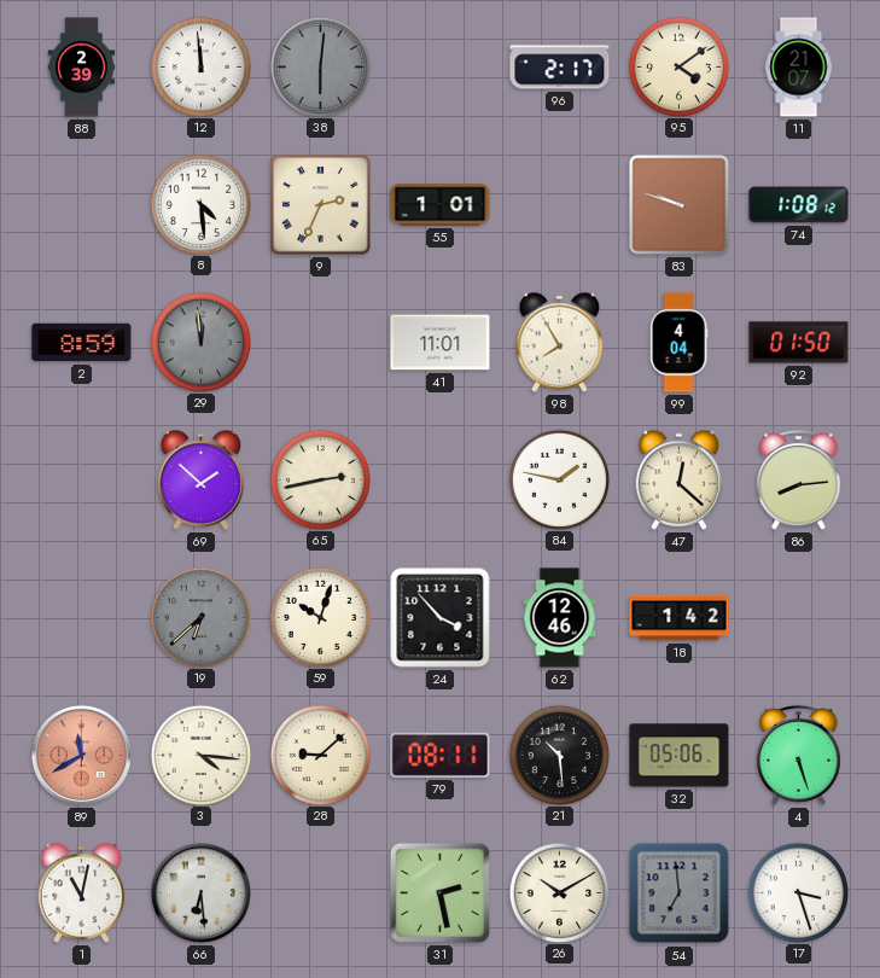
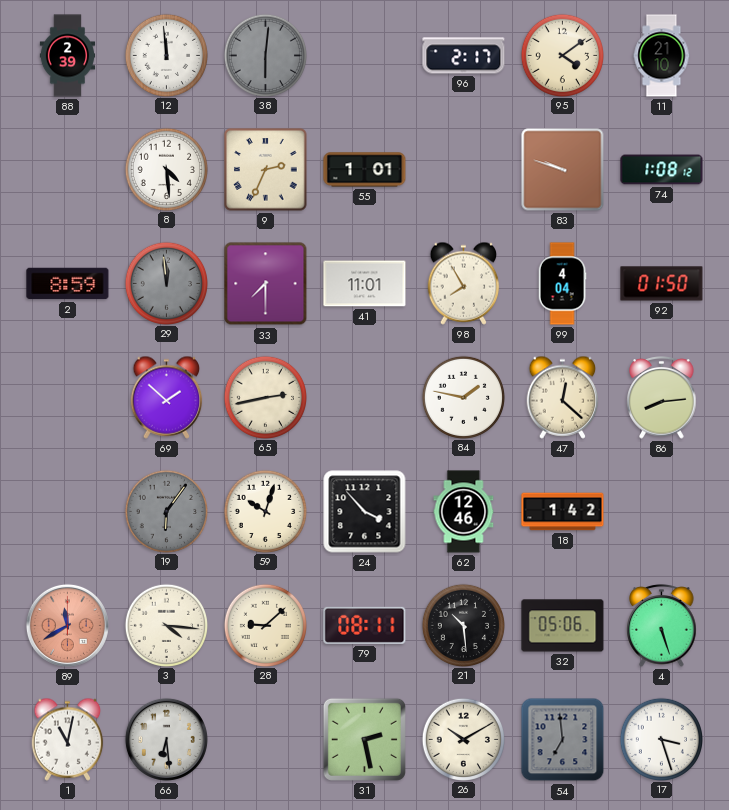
11: 21:07 -> 21:10
33: none -> 7:30
19: 6:38 -> 6:06
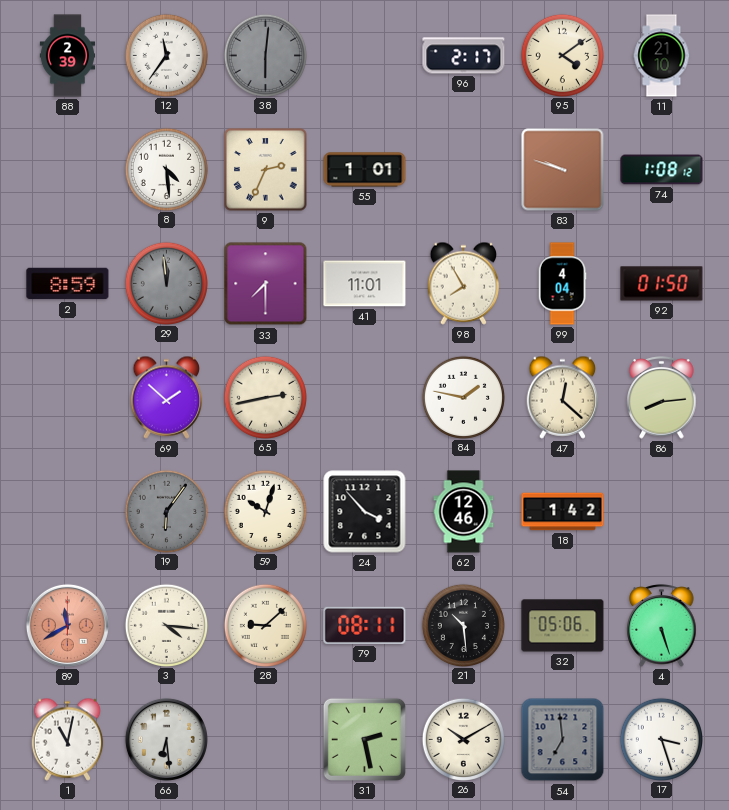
12: 11:59 -> 11:36
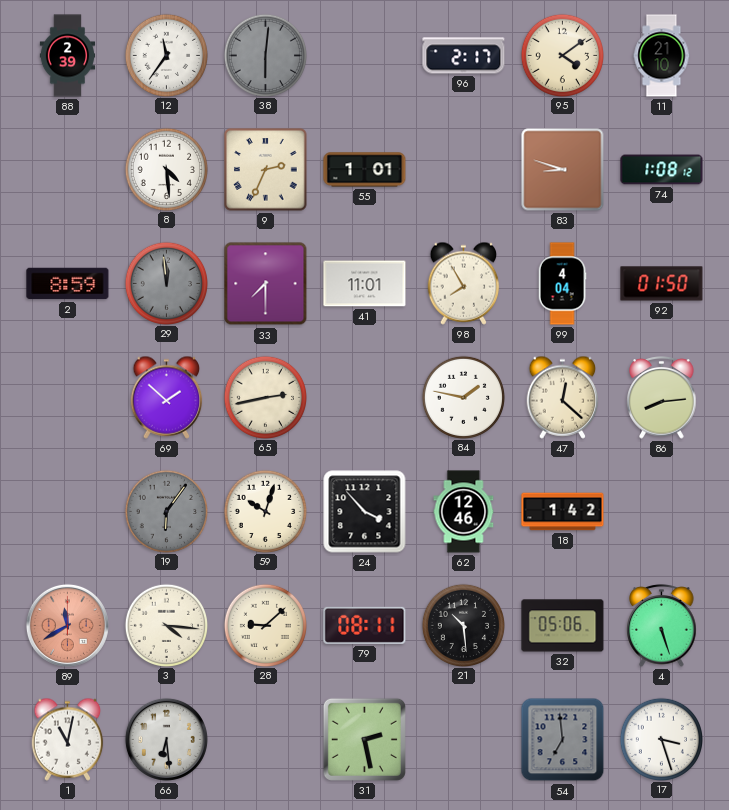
83: 9:48 -> 8:48
26: 10:10 -> none
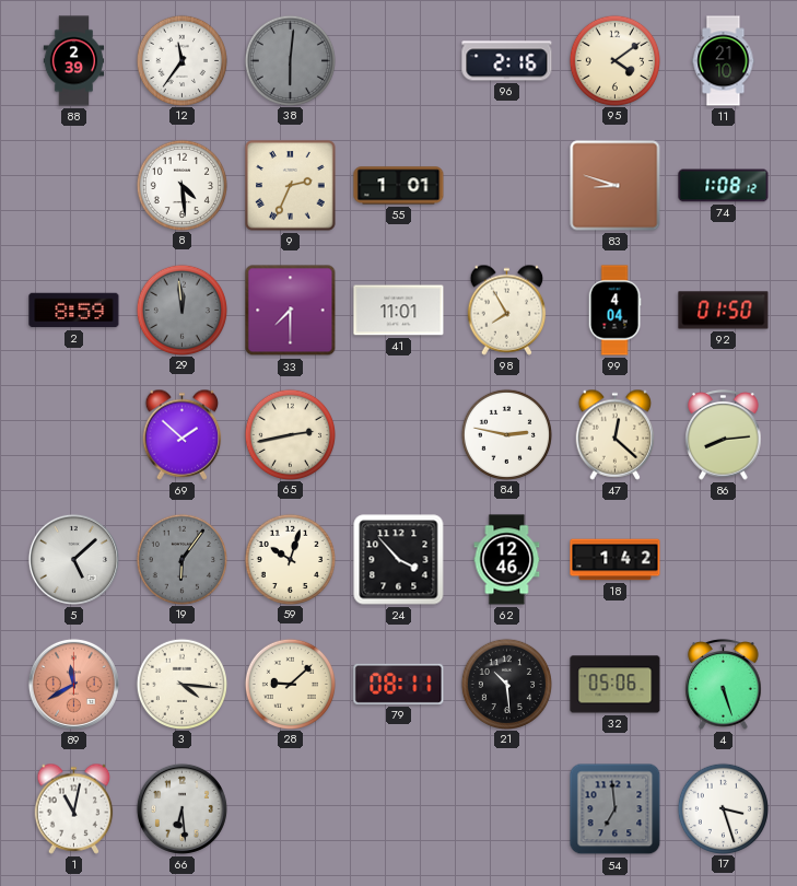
96: 2:17 -> 2:16
84: 1:47 -> 2:47
5: none -> 5:08
31: 2:28 -> none
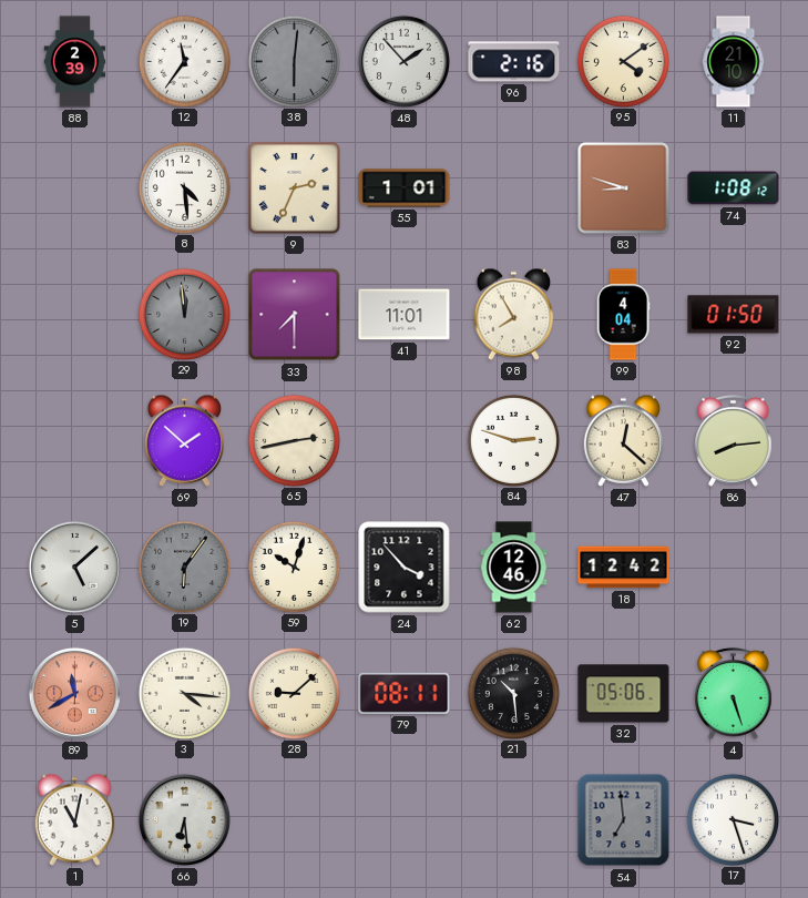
48: none -> 1:53
2: 8:59 -> none
84: 2:47 -> 2:48
18: 1:42 -> 12:42
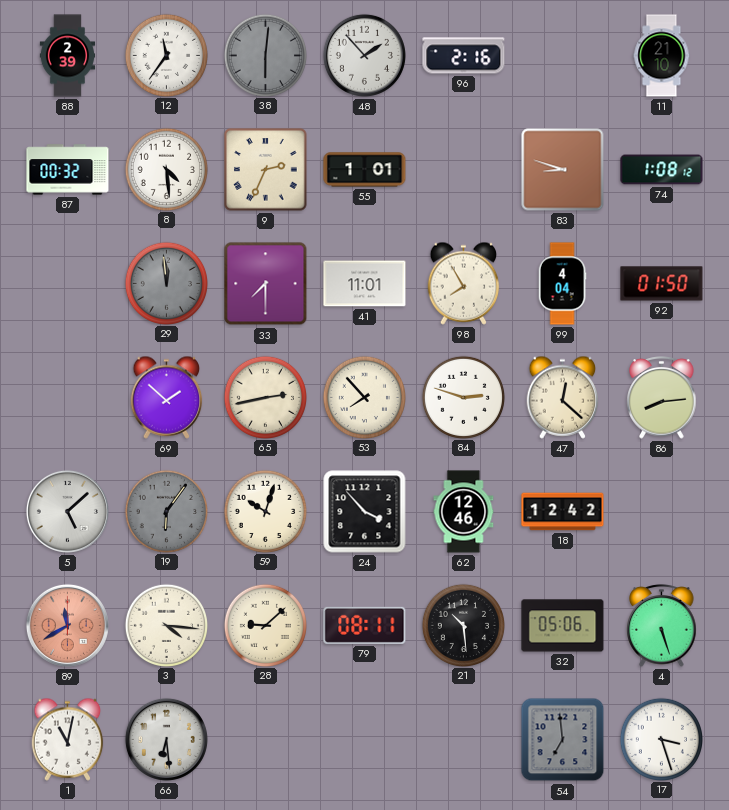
95: 4:09 -> none
87: none -> 00:32
53: none -> 7:53
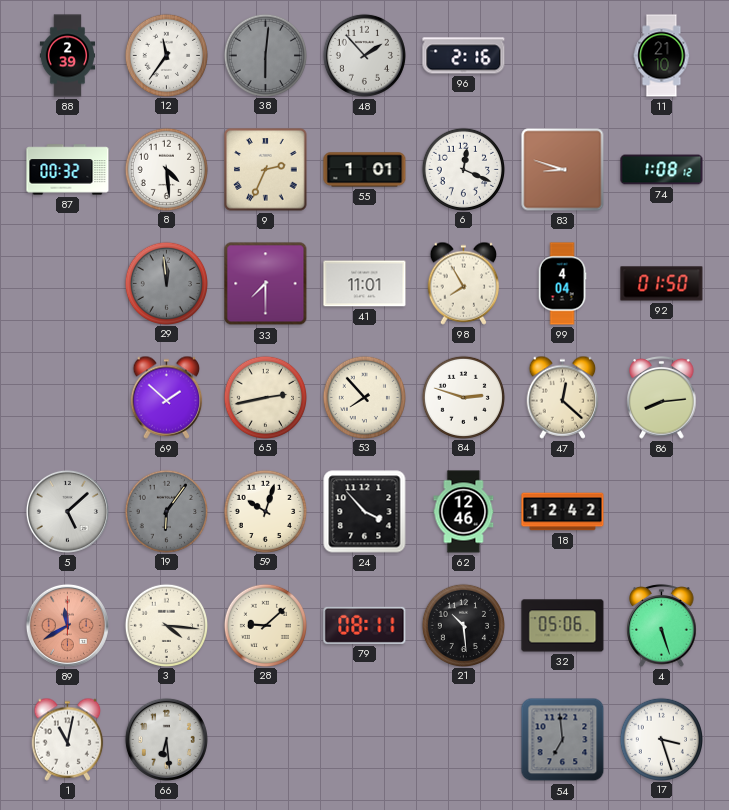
6: none -> 12:19
